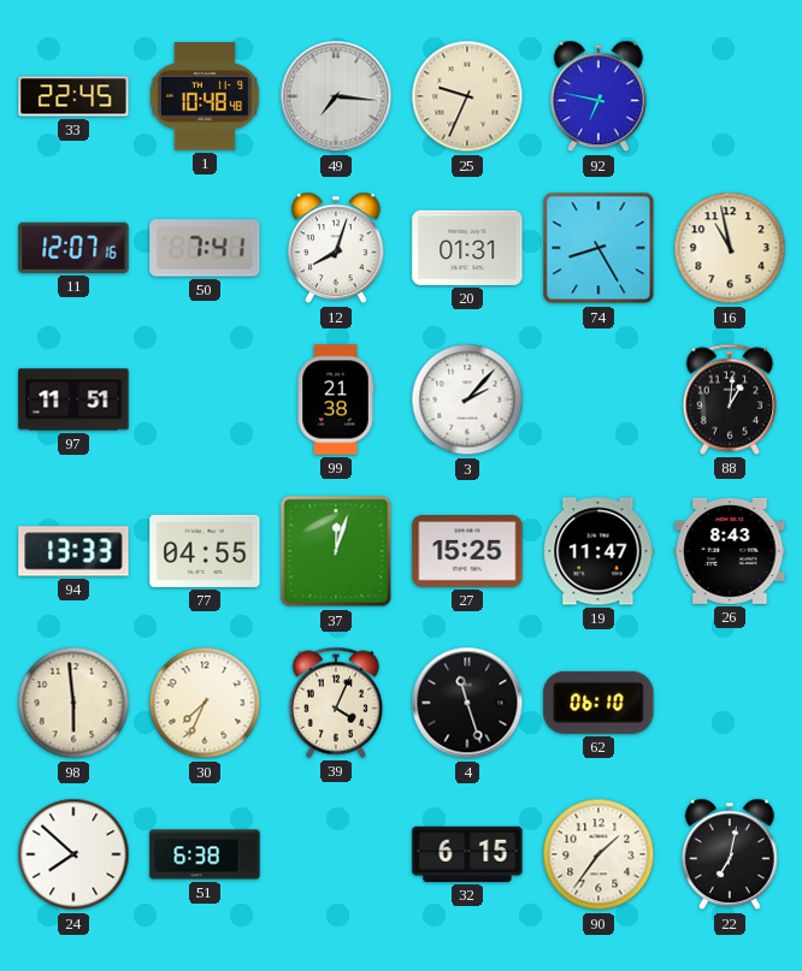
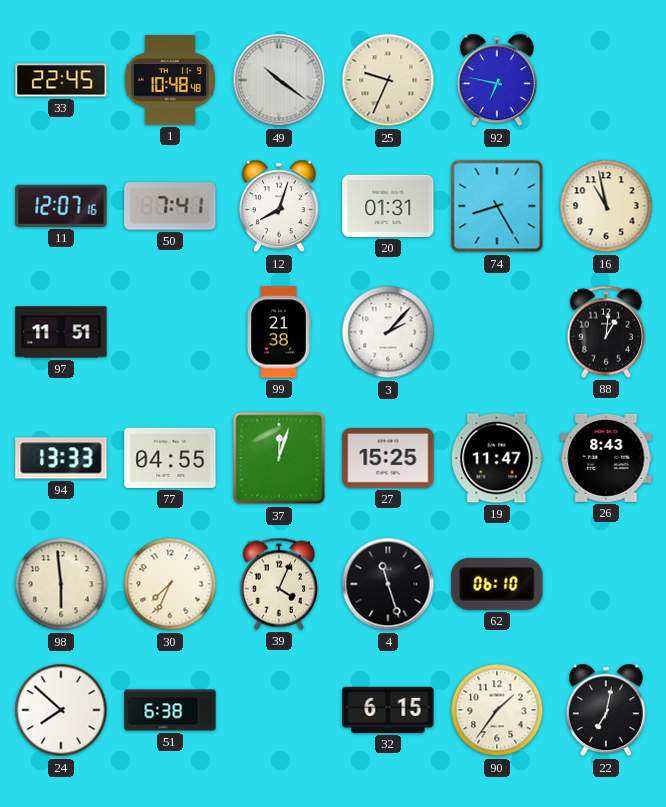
49: 7:16 -> 10:21
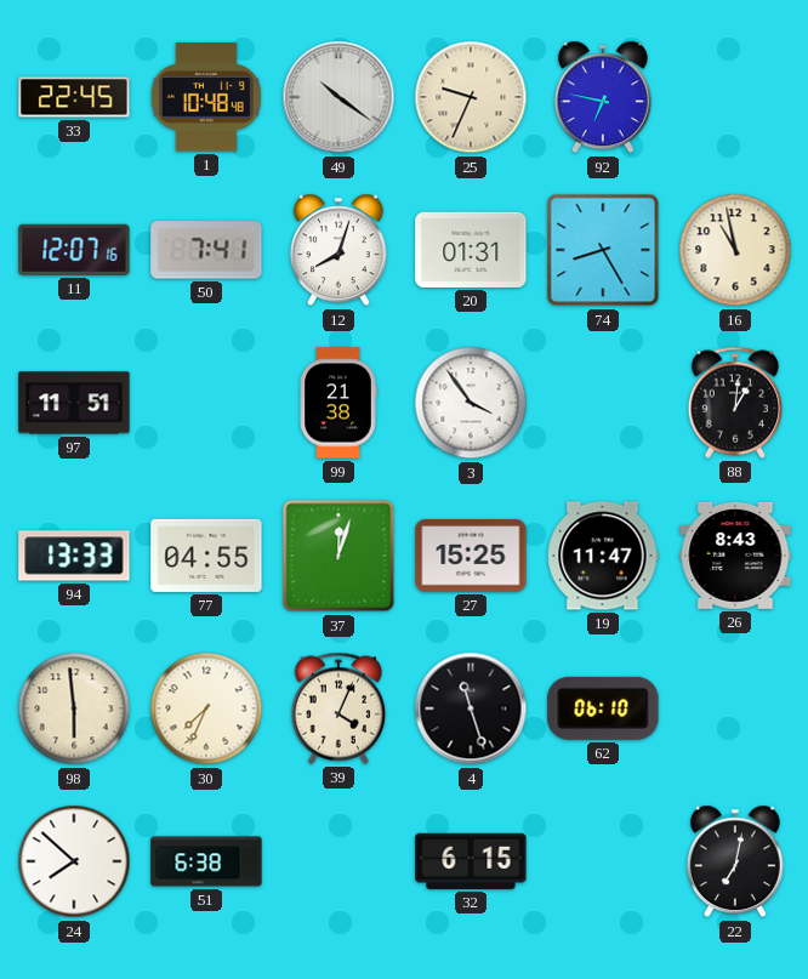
3: 2:07 -> 3:54
90: 1:36 -> none
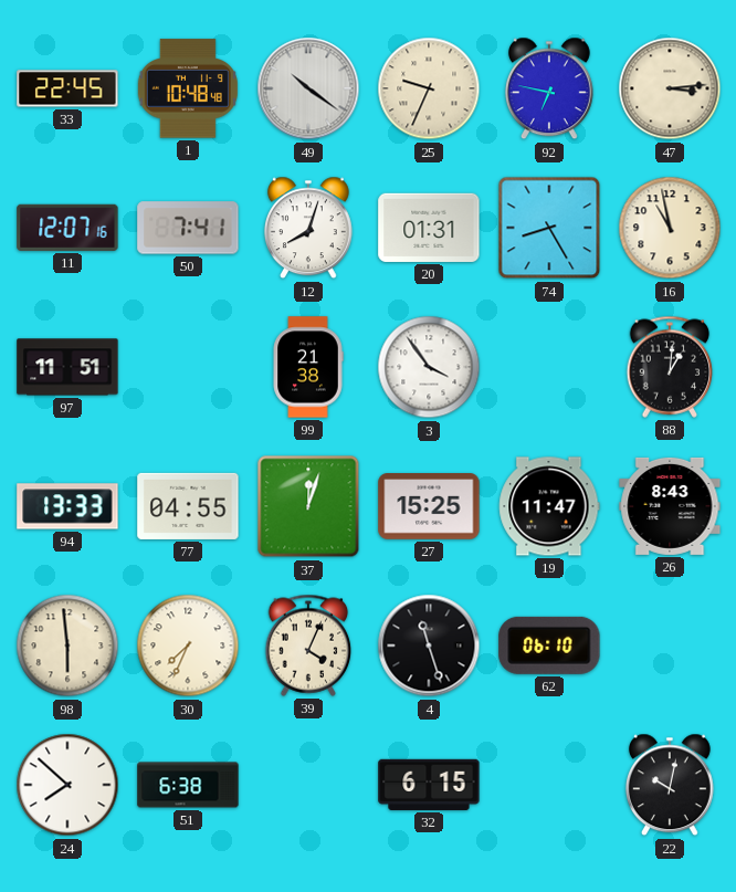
47: none -> 3:14
22: 7:02 -> 10:02
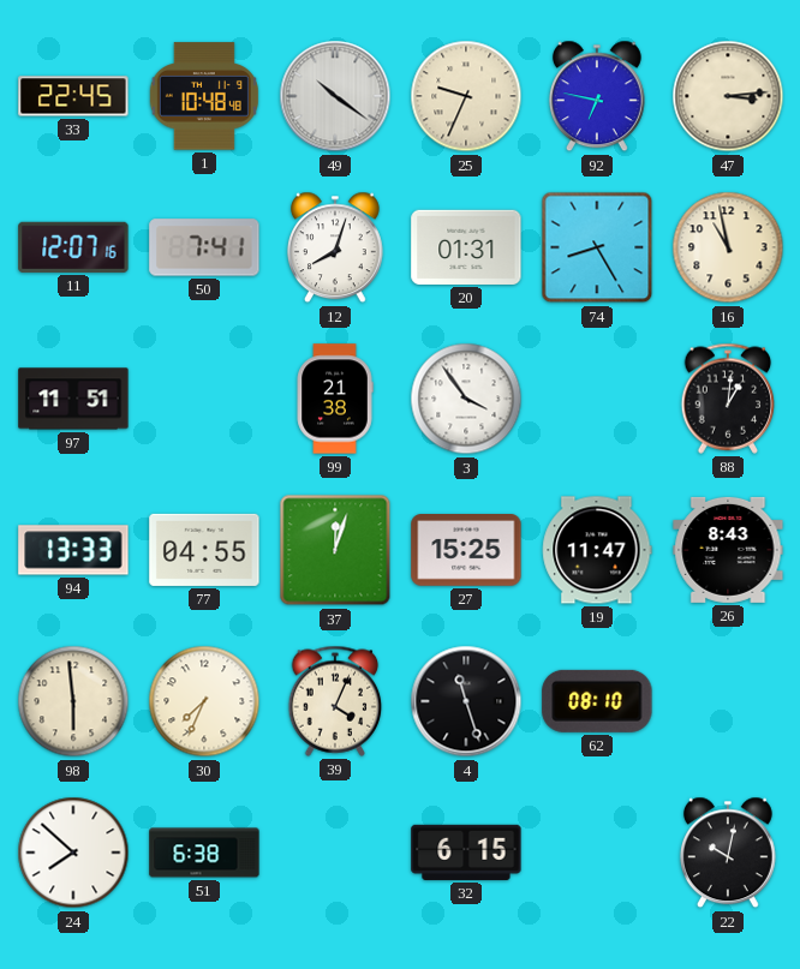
62: 06:10 -> 08:10
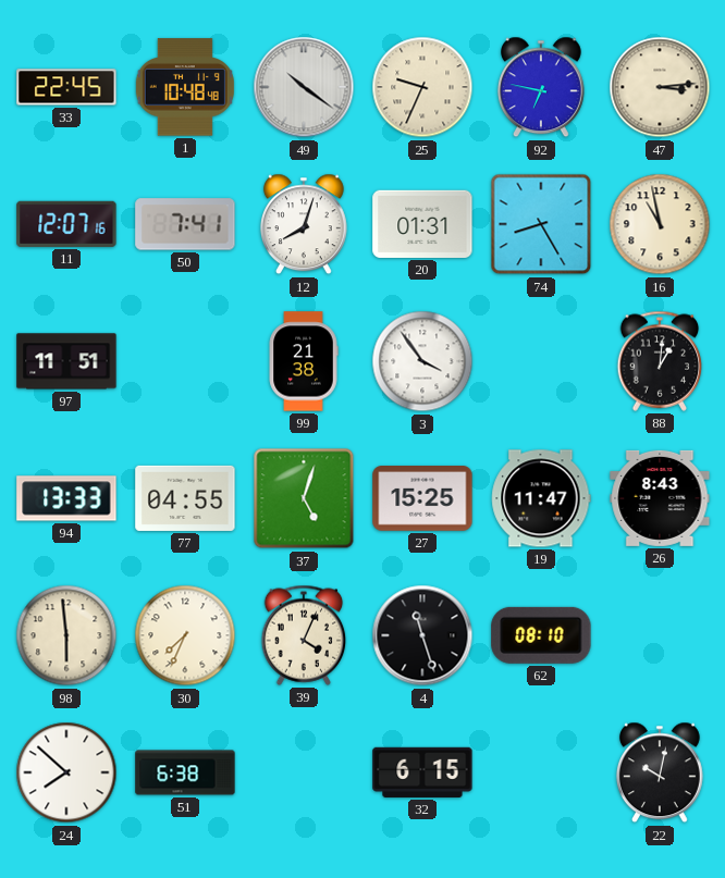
37: 12:03 -> 5:03
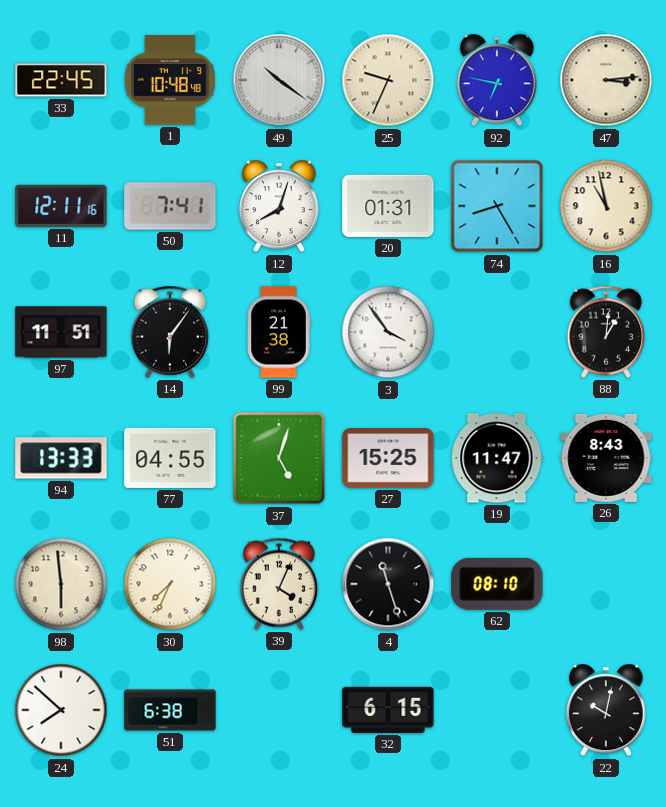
11: 12:07 -> 12:11
14: none -> 6:06
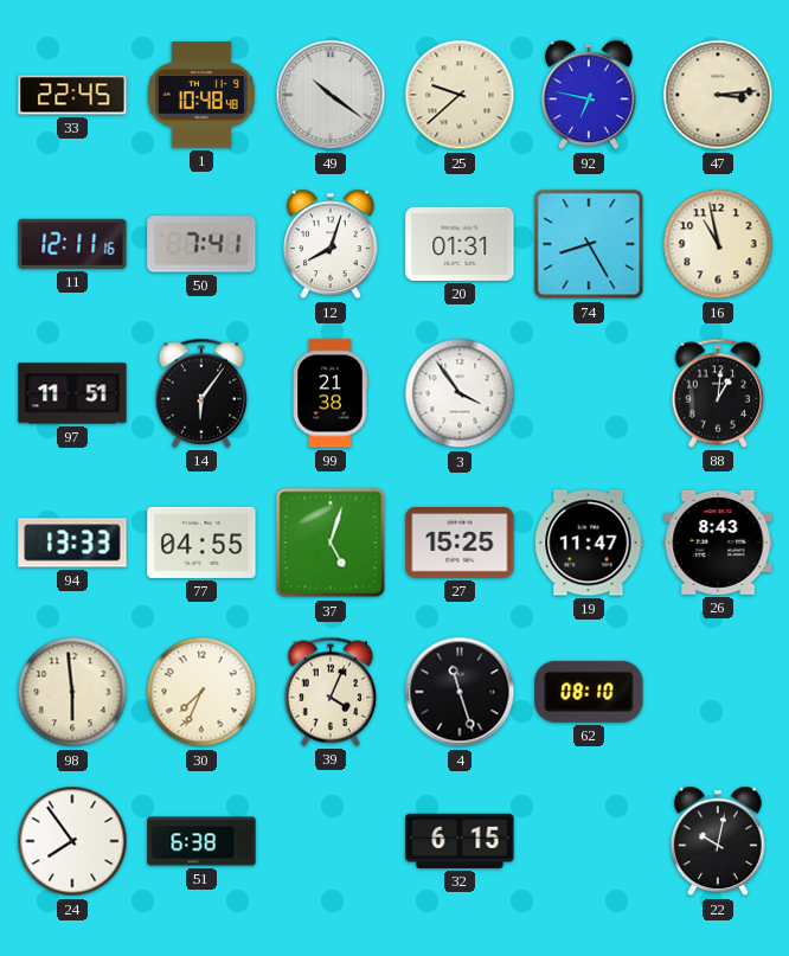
25: 9:34 -> 9:38
24: 7:52 -> 7:54
